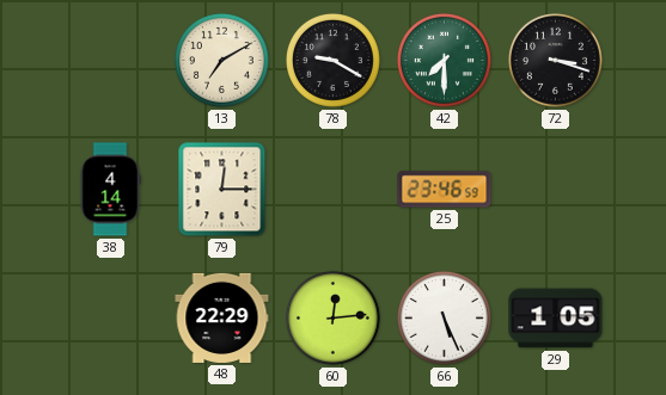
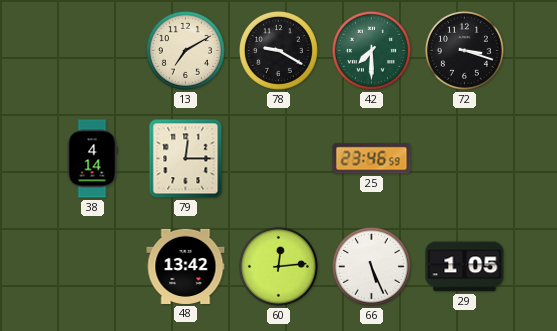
48: 22:29 -> 13:42
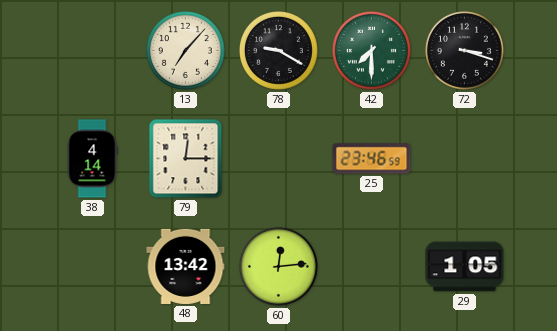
13: 7:10 -> 7:07
66: 5:26 -> none
